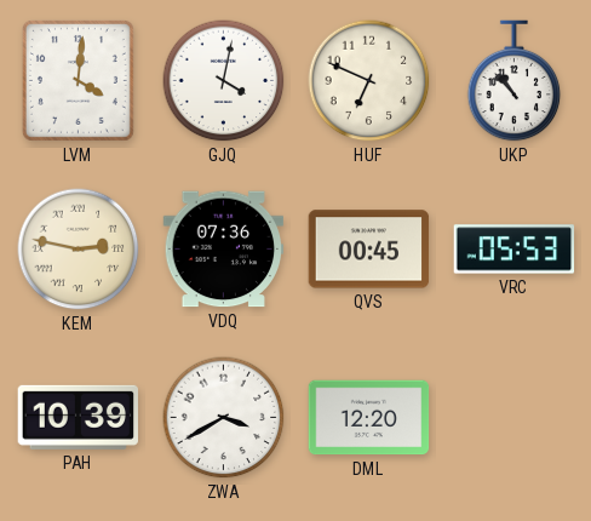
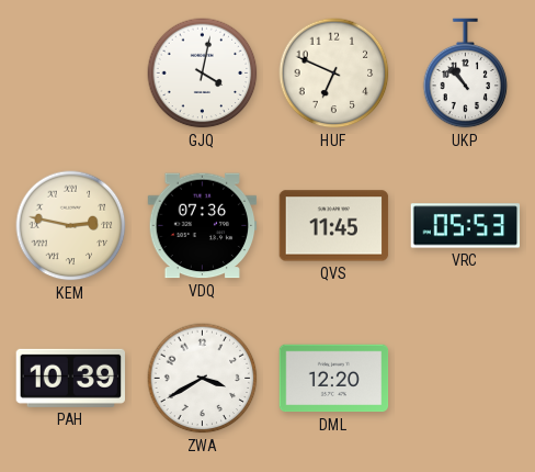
LVM: 4:01 -> none
QVS: 00:45 -> 11:45
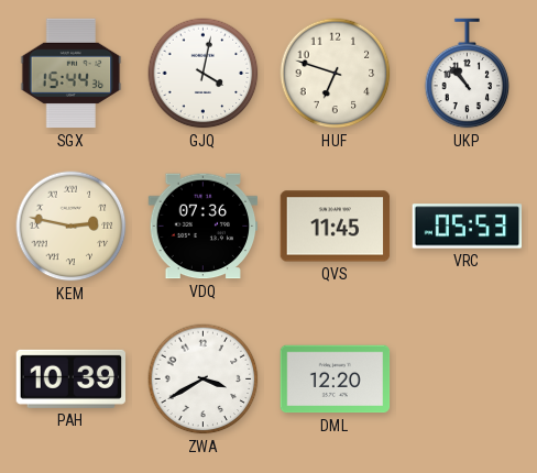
SGX: none -> 15:44
HUF: 6:49 -> 6:48
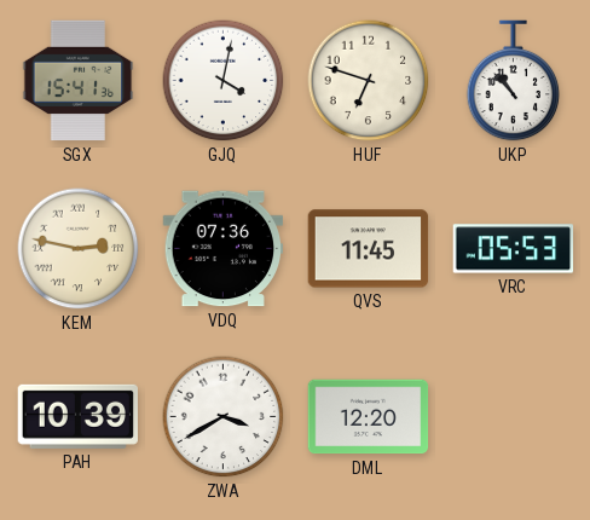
SGX: 15:44 -> 15:41
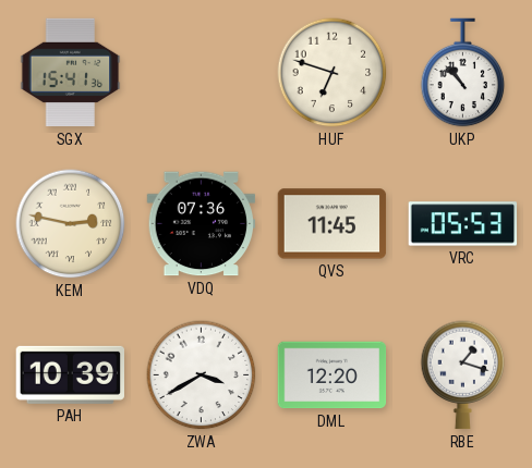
GJQ: 4:02 -> none
RBE: none -> 1:18
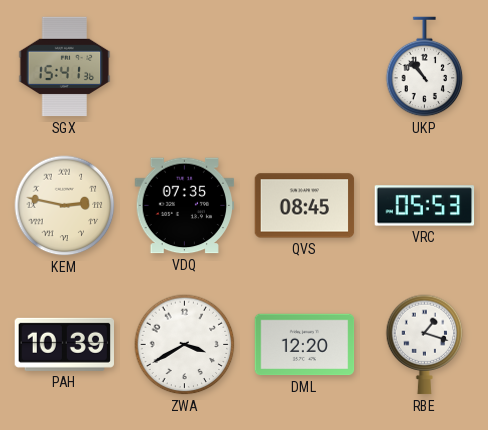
HUF: 6:48 -> none
VDQ: 07:36 -> 07:35
QVS: 11:45 -> 08:45
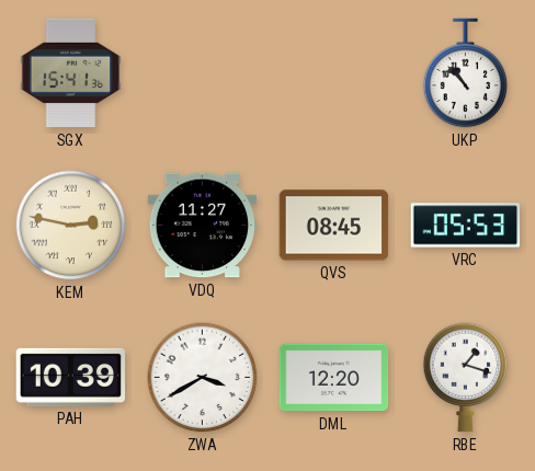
VDQ: 07:35 -> 11:27
